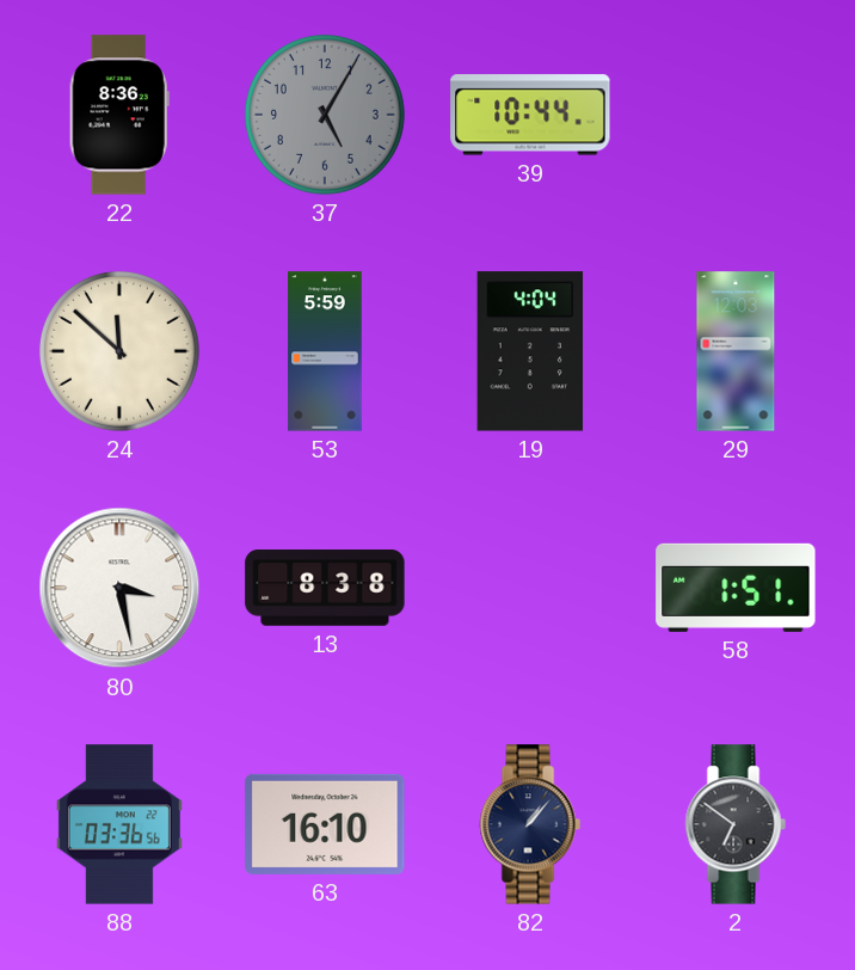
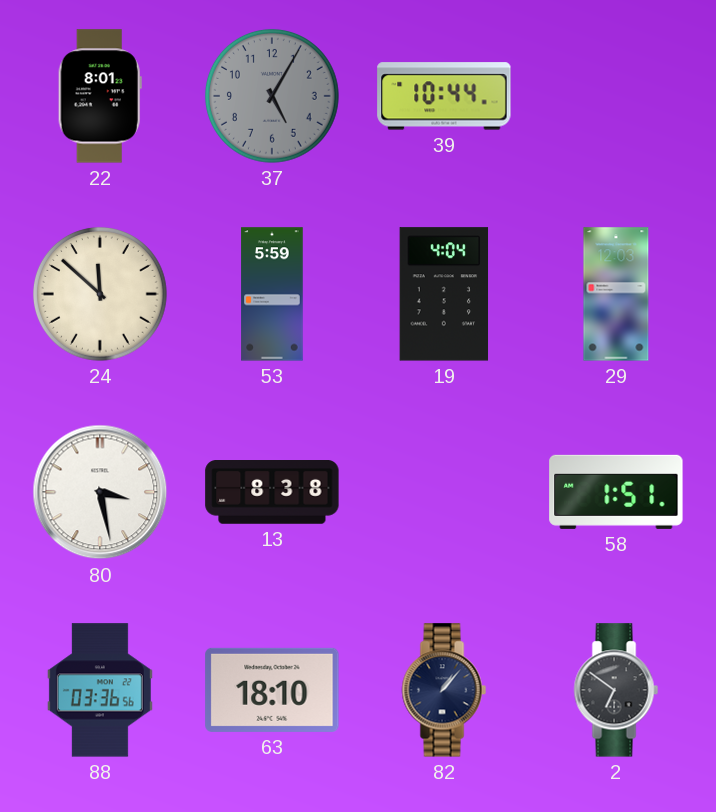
22: 8:36 -> 8:01
63: 16:10 -> 18:10
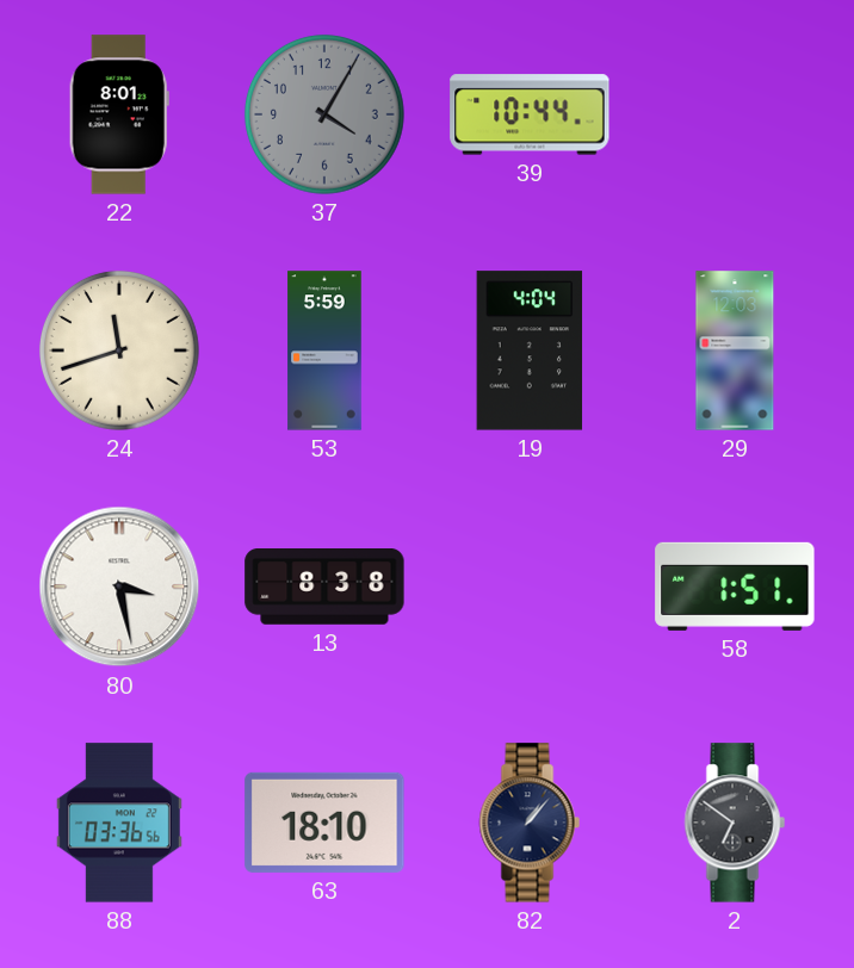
37: 5:05 -> 4:05
24: 11:52 -> 11:42
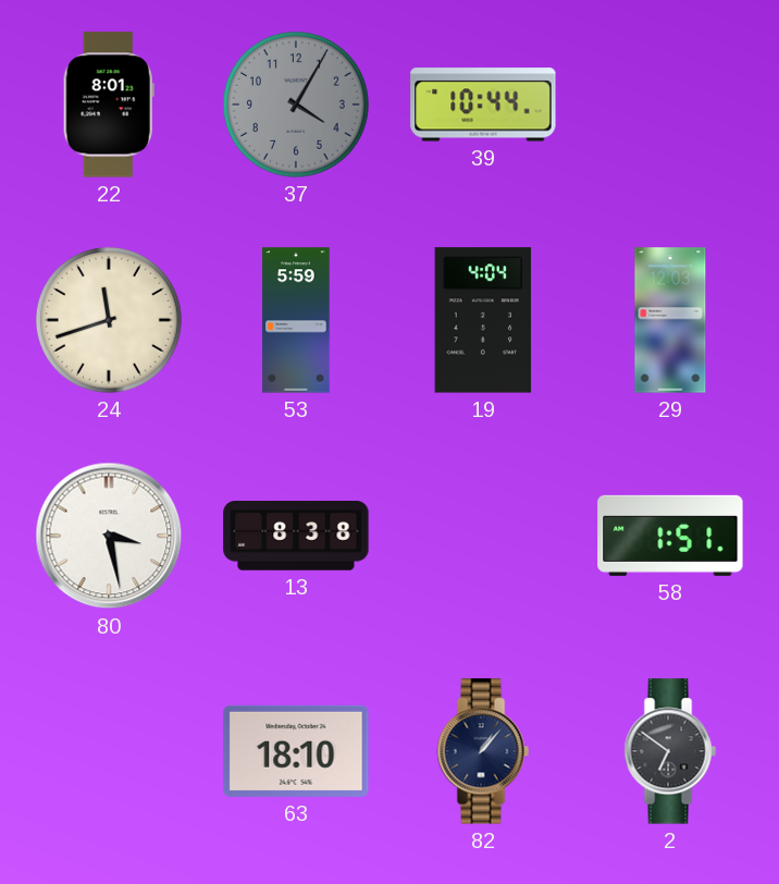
88: 03:36 -> none
